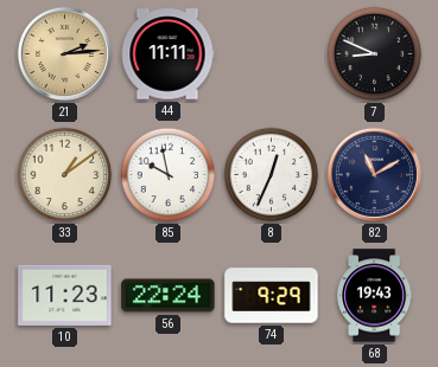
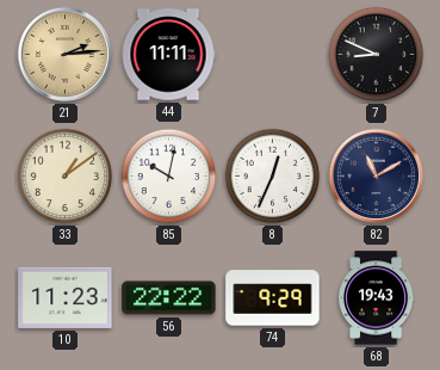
85: 9:58 -> 10:02
56: 22:24 -> 22:22
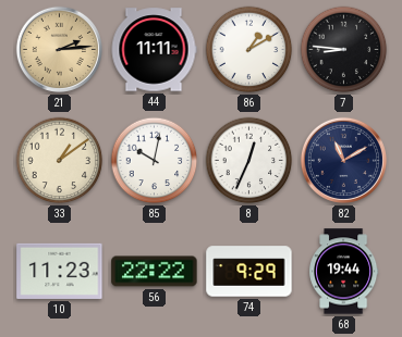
86: none -> 1:10
7: 8:49 -> 8:46
68: 19:43 -> 19:44
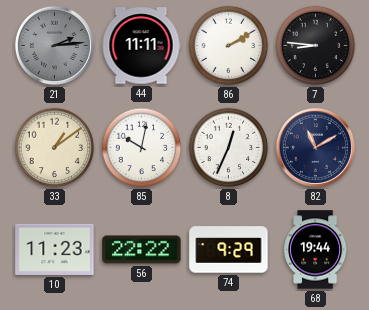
21 dial: champagne -> grey
86: 1:10 -> 2:10
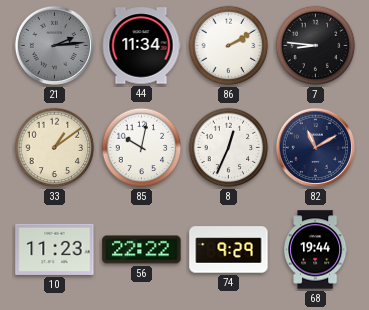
44: 11:11 -> 11:34
